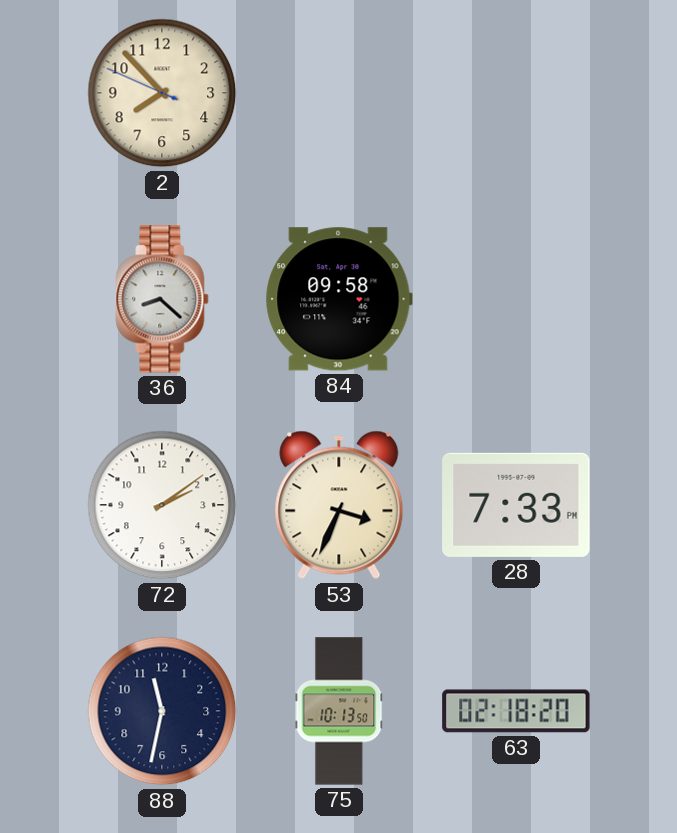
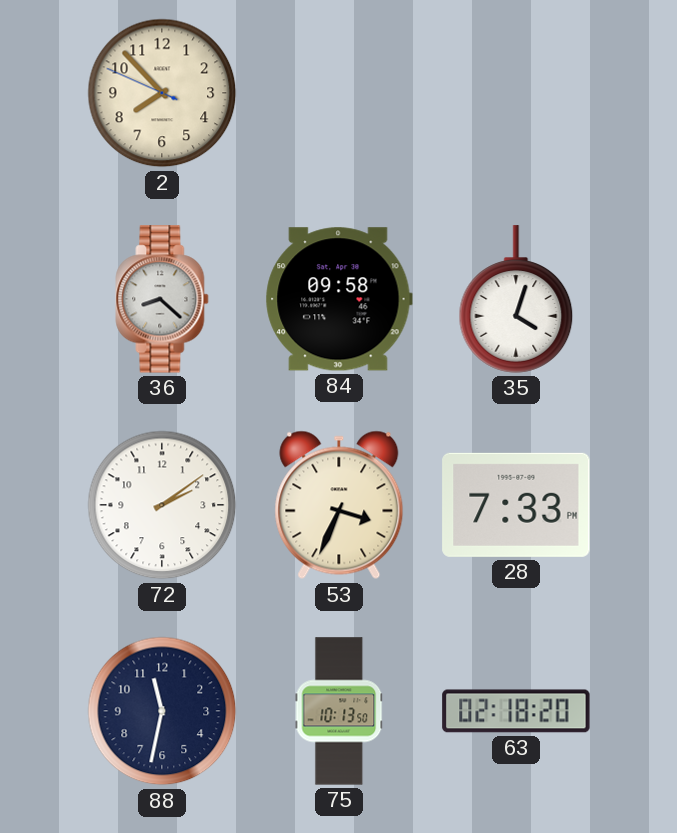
35: none -> 4:03
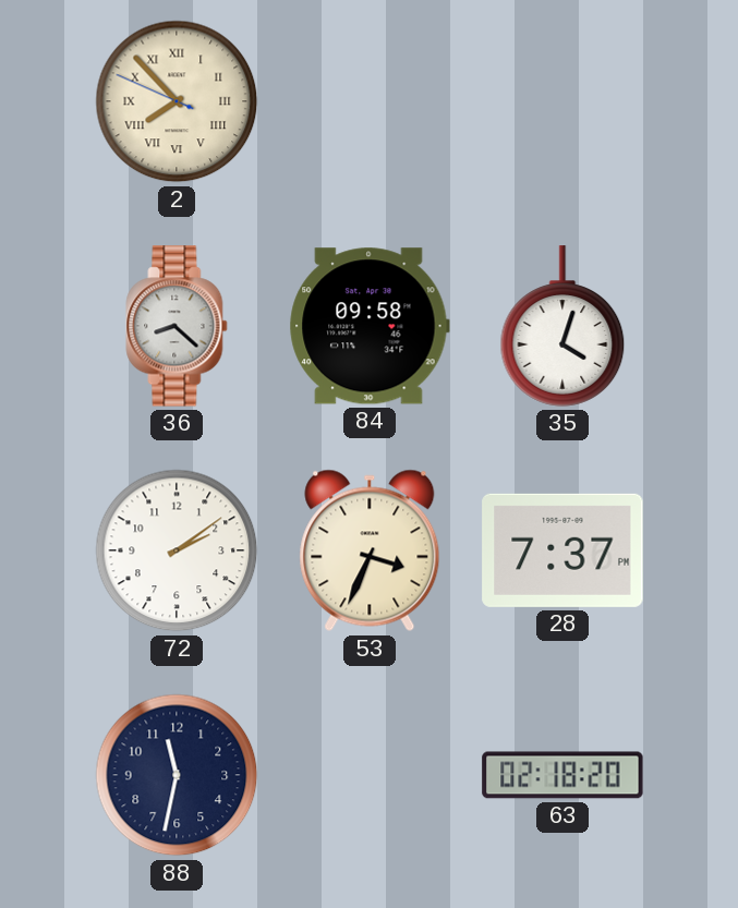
2 numerals: Arabic -> Roman
28: 7:33 -> 7:37
75: 10:13 -> none
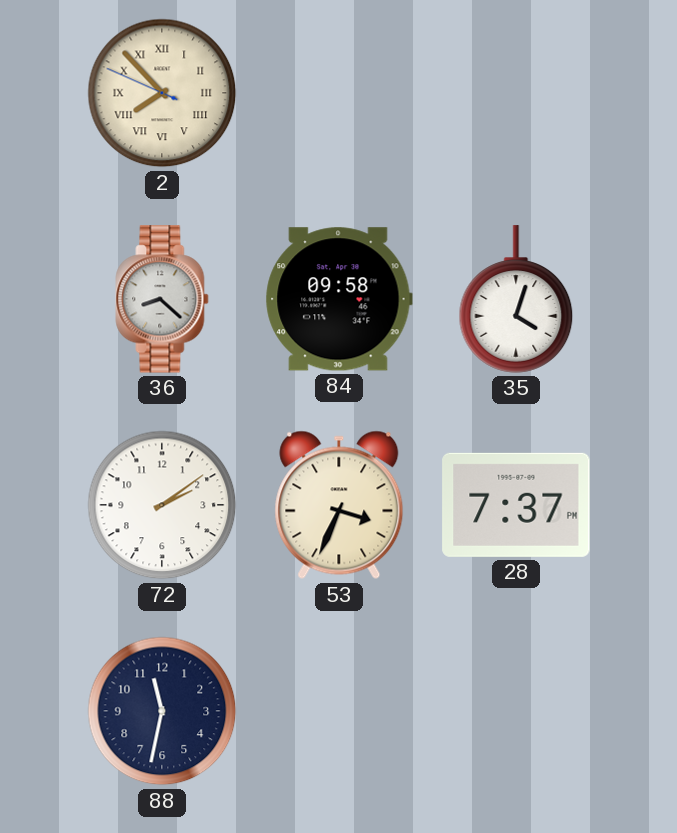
63: 02:18 -> none
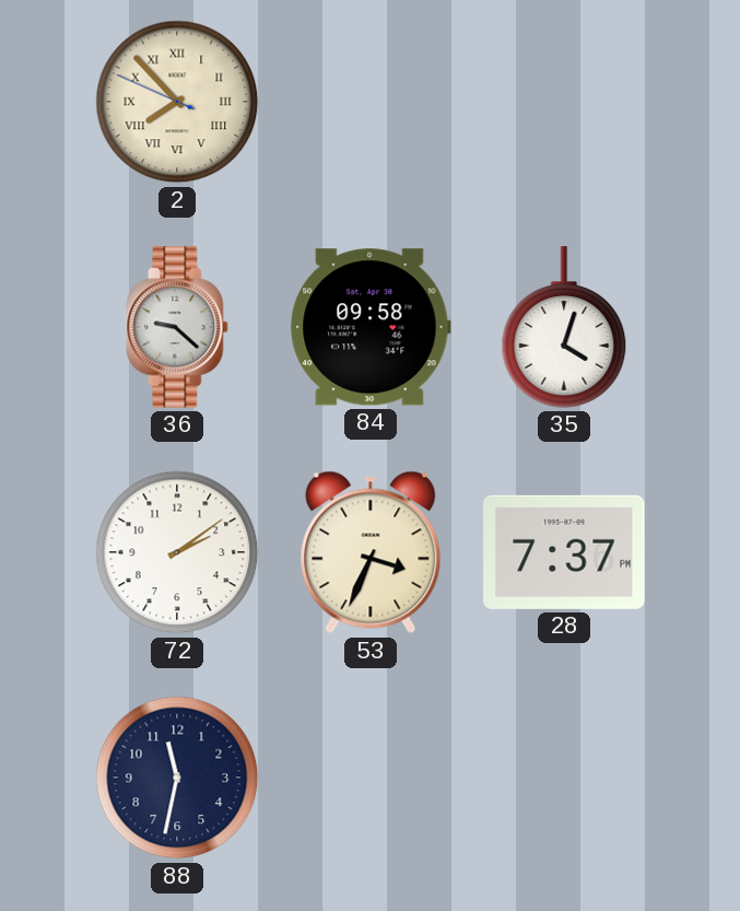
36: 8:22 -> 9:22
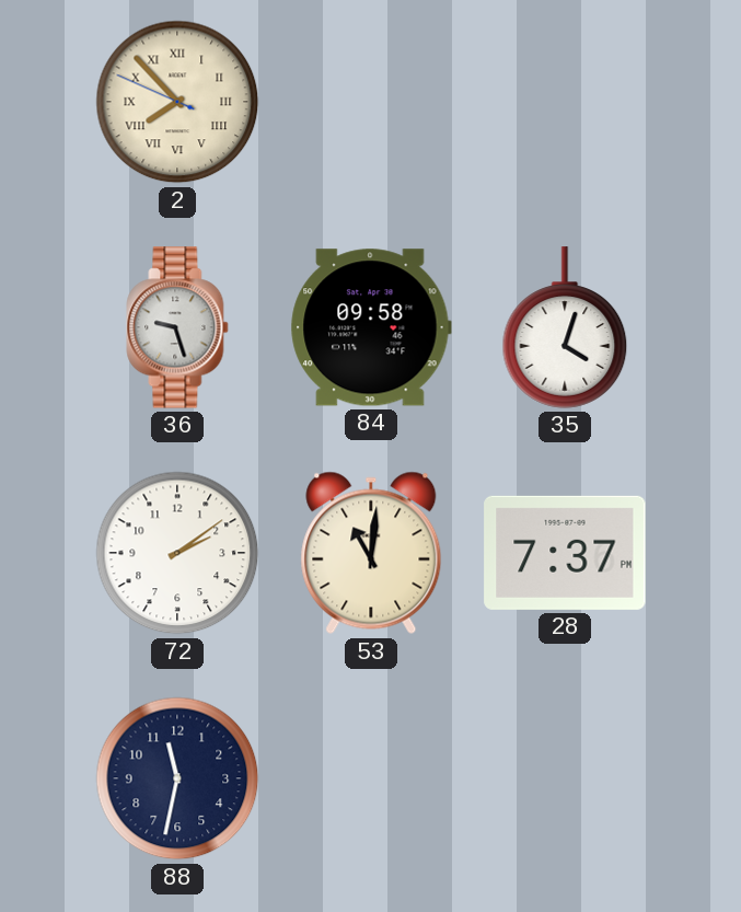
36: 9:22 -> 9:27
53: 3:34 -> 11:01
